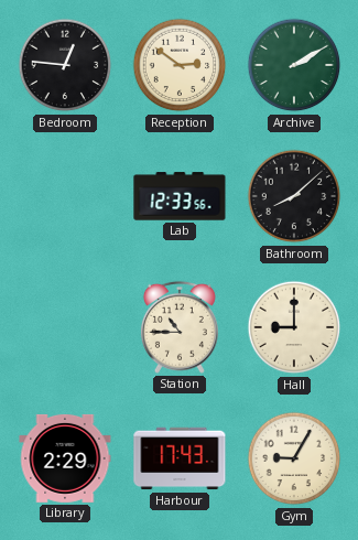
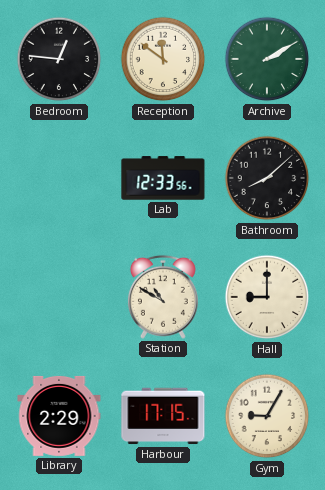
Reception: 2:51 -> 11:51
Station: 10:45 -> 10:50
Harbour: 17:43 -> 17:15
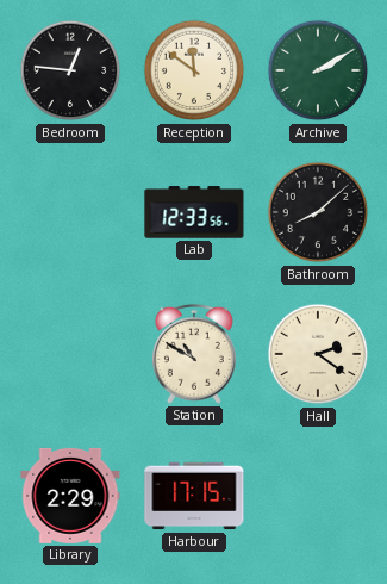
Hall: 9:00 -> 2:21
Gym: 9:05 -> none
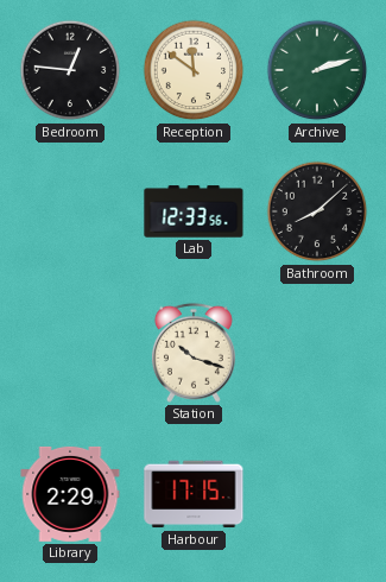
Archive: 2:10 -> 2:12
Station: 10:50 -> 10:18
Hall: 2:21 -> none
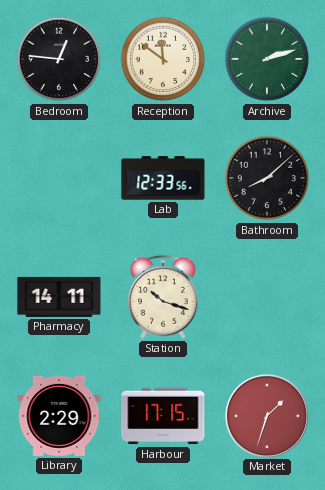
Pharmacy: none -> 14:11
Market: none -> 1:33
